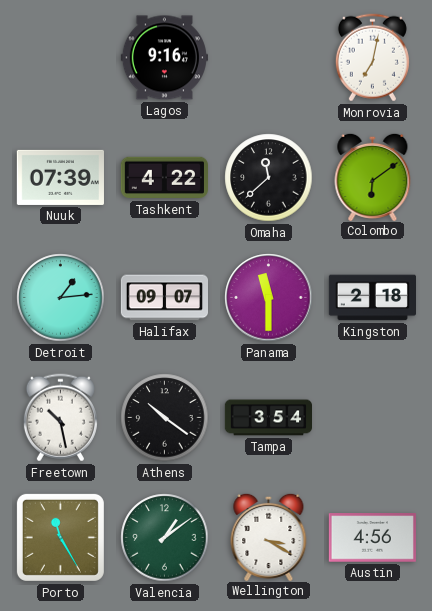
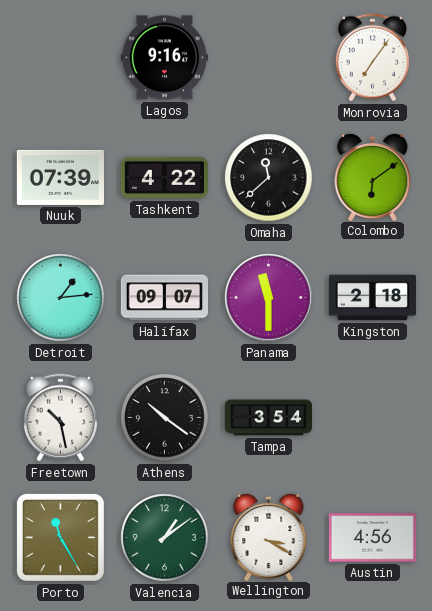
Monrovia: 7:02 -> 7:06
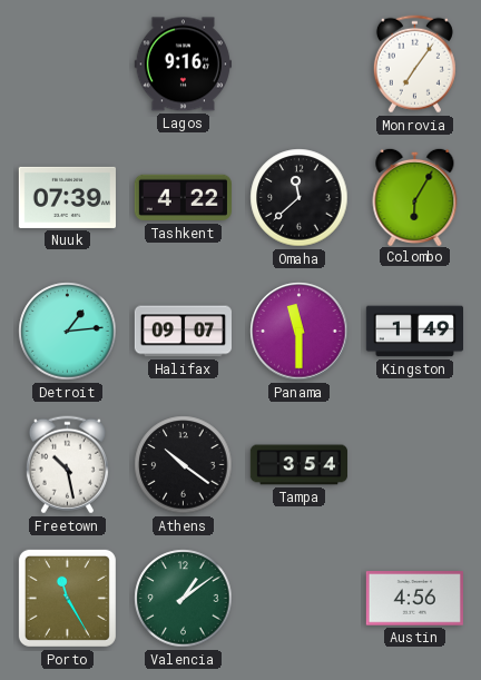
Colombo: 6:09 -> 6:05
Kingston: 2:18 -> 1:49
Wellington: 3:20 -> none
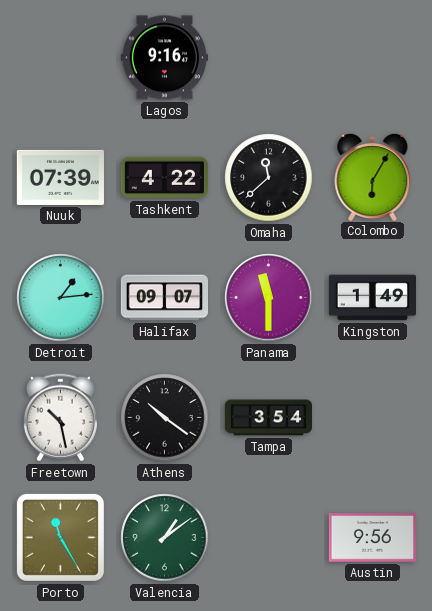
Monrovia: 7:06 -> none
Austin: 4:56 -> 9:56
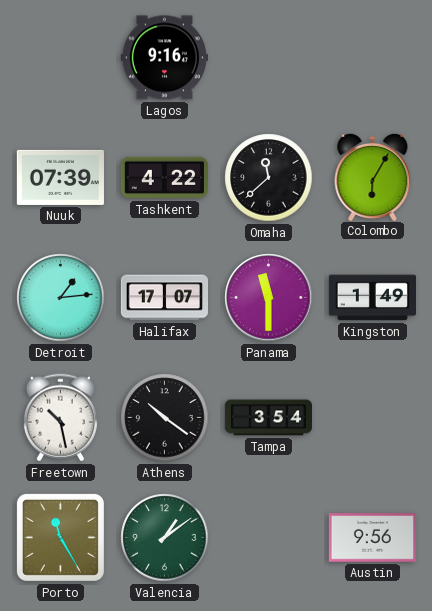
Halifax: 09:07 -> 17:07
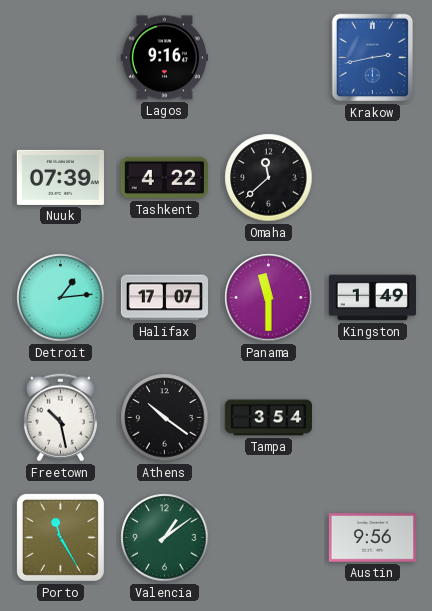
Krakow: none -> 2:43
Colombo: 6:05 -> none
